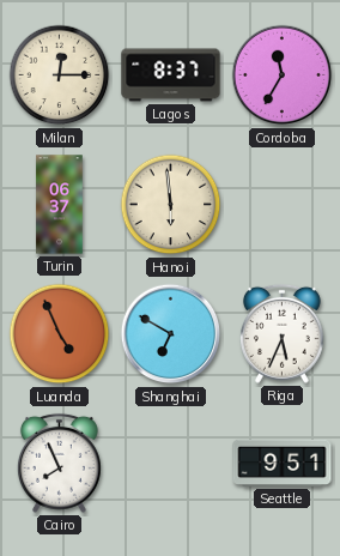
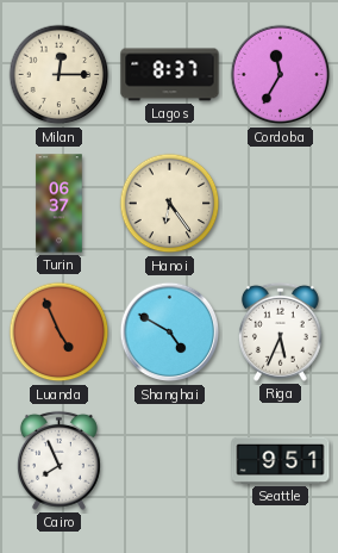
Hanoi: 5:59 -> 6:24
Shanghai: 6:50 -> 4:50
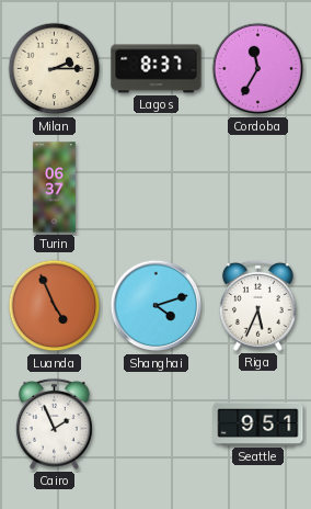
Milan: 12:15 -> 2:15
Hanoi: 6:24 -> none
Shanghai: 4:50 -> 4:12
Cairo: 7:56 -> 1:56
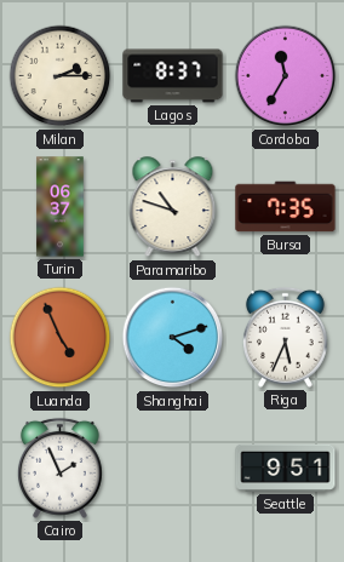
Paramaribo: none -> 10:48
Bursa: none -> 7:35
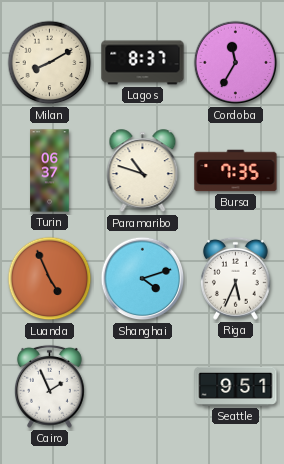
Milan: 2:15 -> 8:10
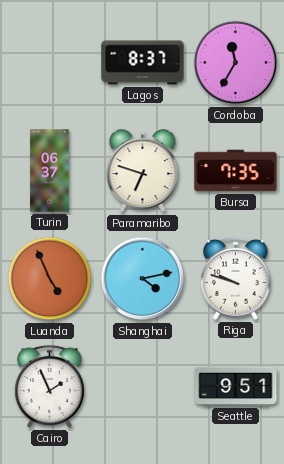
Milan: 8:10 -> none
Paramaribo: 10:48 -> 6:48
Shanghai: 4:12 -> 4:13
Riga: 5:34 -> 9:48
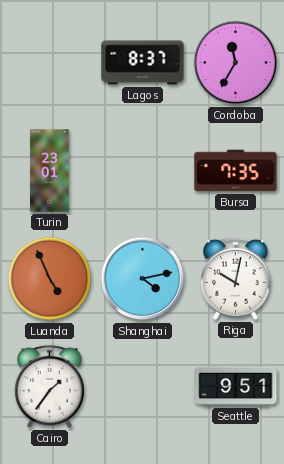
Turin: 06:37 -> 23:01
Paramaribo: 6:48 -> none
Riga: 9:48 -> 10:02
Cairo: 1:56 -> 1:36
